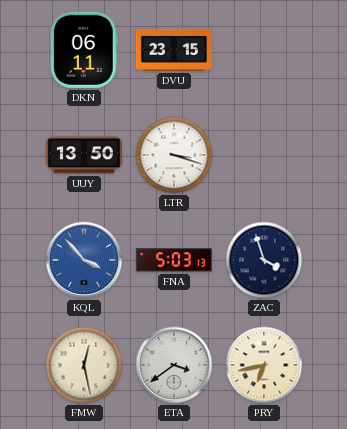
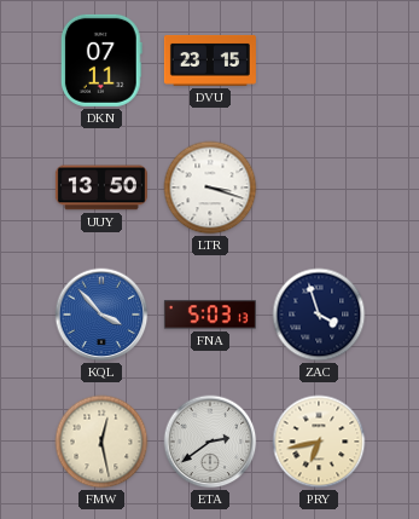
DKN: 06:11 -> 07:11
ETA: 3:39 -> 2:39
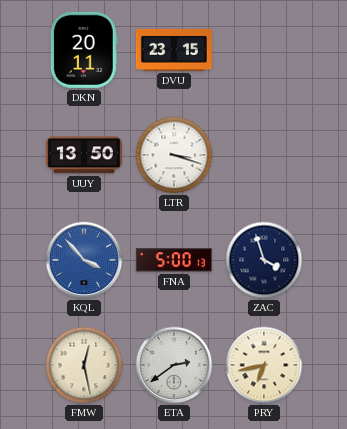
DKN: 07:11 -> 20:11
FNA: 5:03 -> 5:00
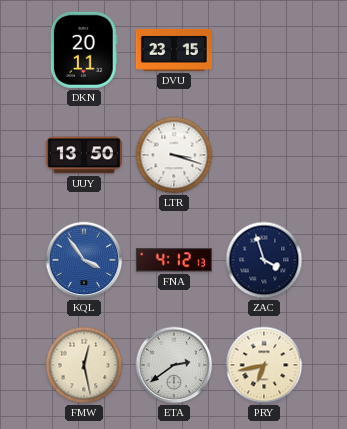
KQL: 3:53 -> 3:54
FNA: 5:00 -> 4:12
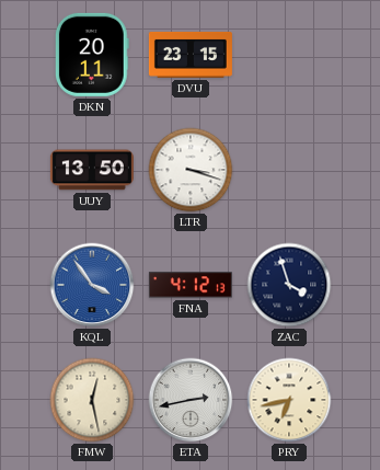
ETA: 2:39 -> 2:43
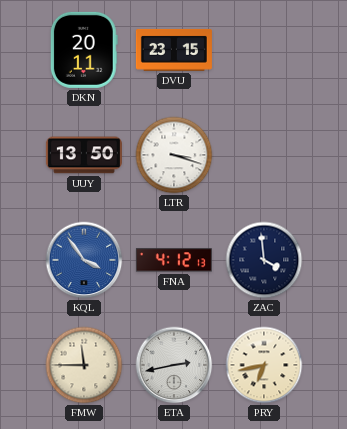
ZAC: 3:57 -> 3:59
FMW: 12:28 -> 11:45
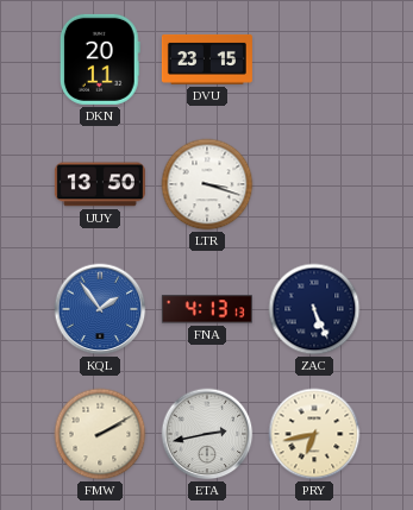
KQL: 3:54 -> 1:54
FNA: 4:12 -> 4:13
ZAC: 3:59 -> 5:26
FMW: 11:45 -> 2:10
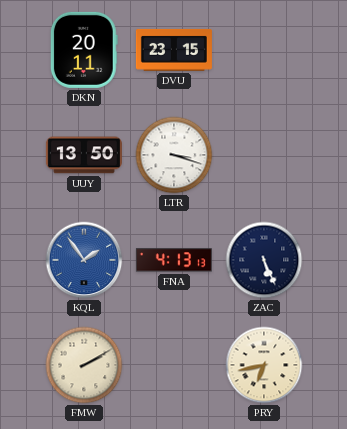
ETA: 2:43 -> none
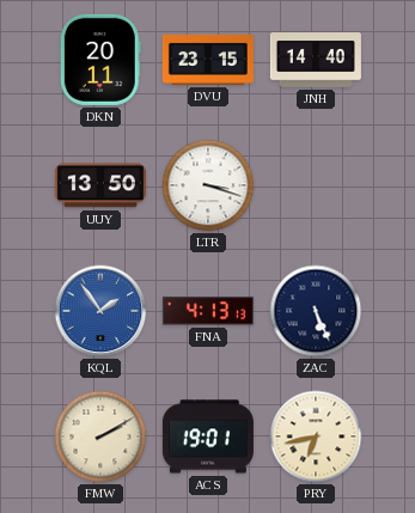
JNH: none -> 14:40
ACS: none -> 19:01
